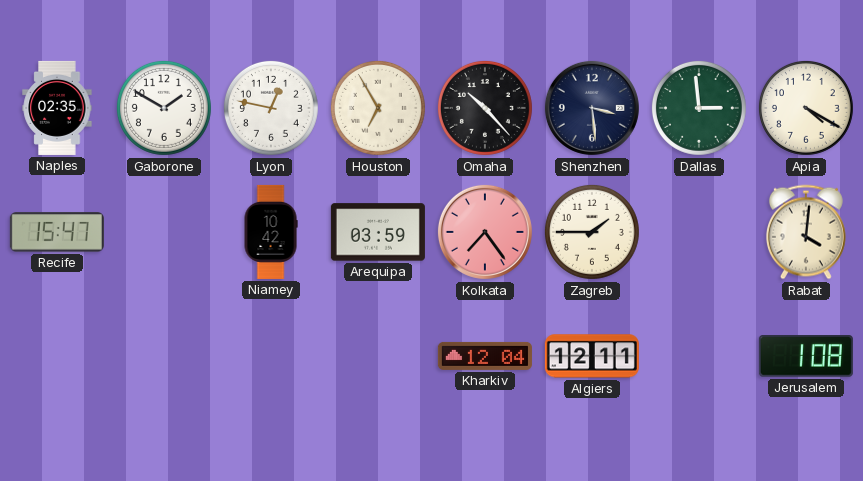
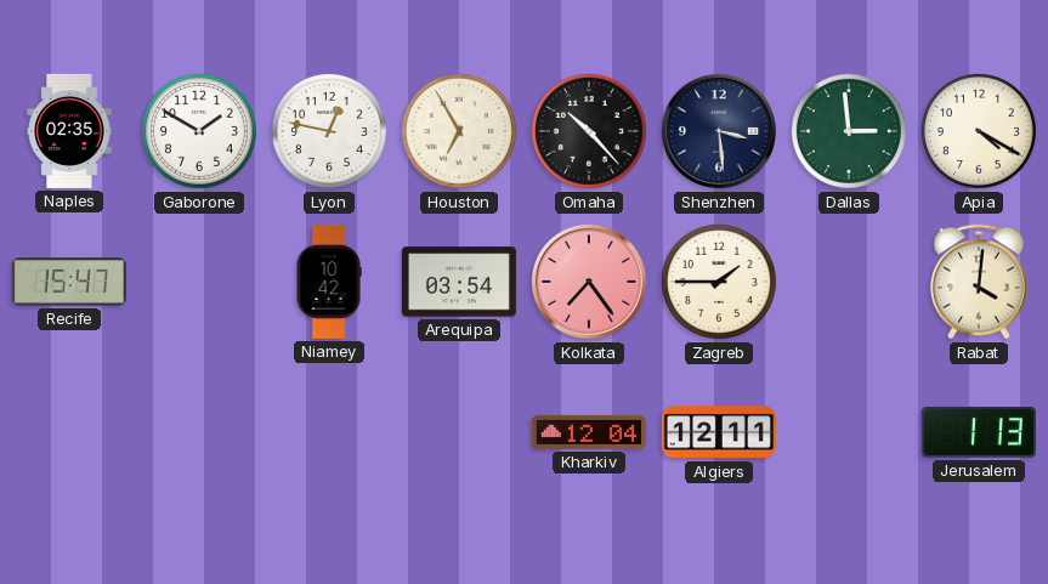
Arequipa: 03:59 -> 03:54
Jerusalem: 1:08 -> 1:13
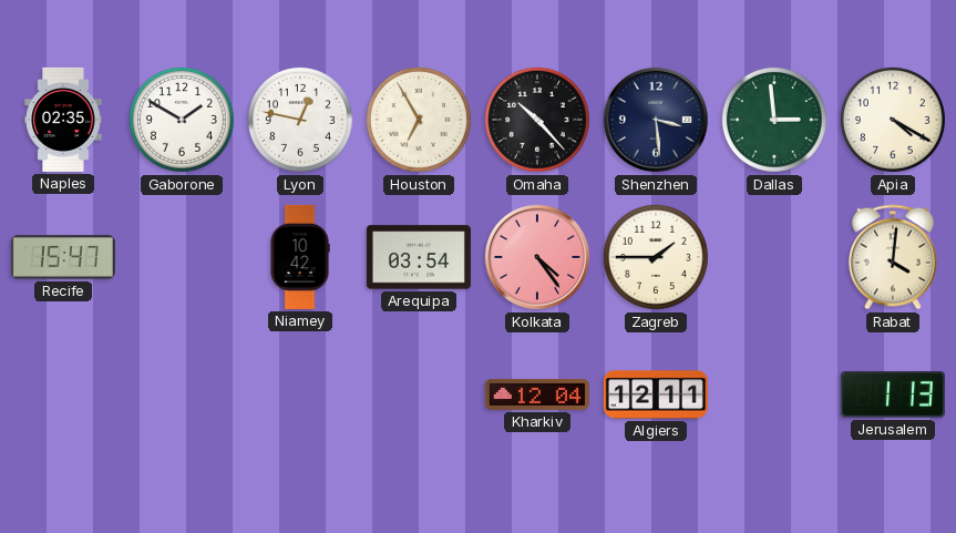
Kolkata: 7:24 -> 4:24
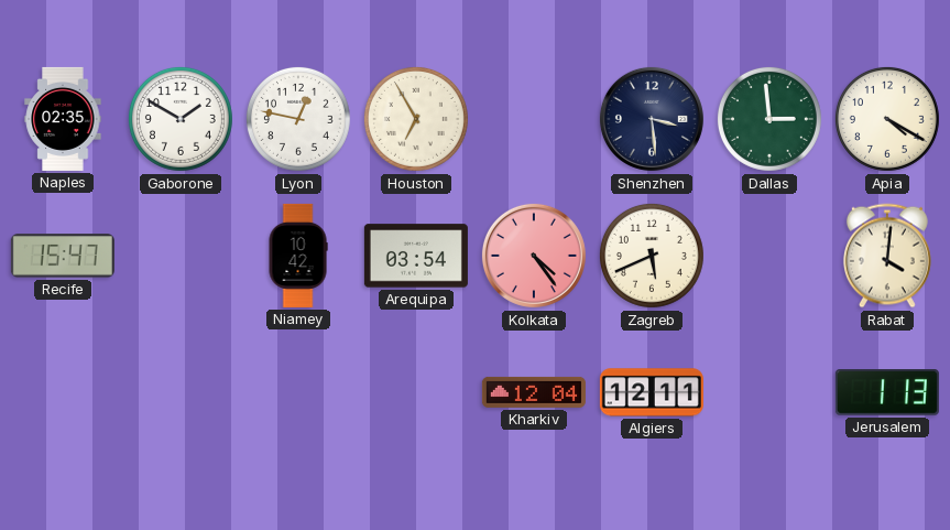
Omaha: 10:23 -> none
Zagreb: 1:45 -> 5:41
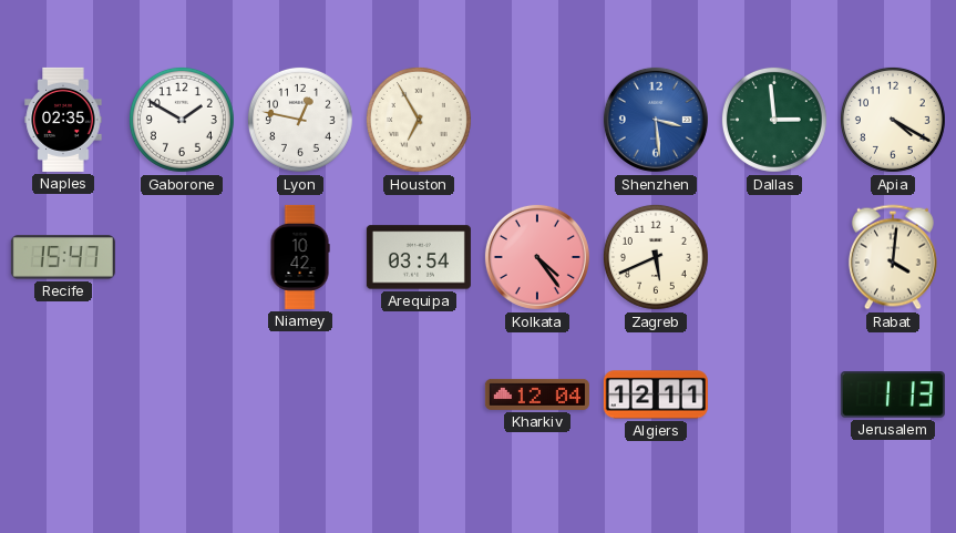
Shenzhen dial: navy -> blue
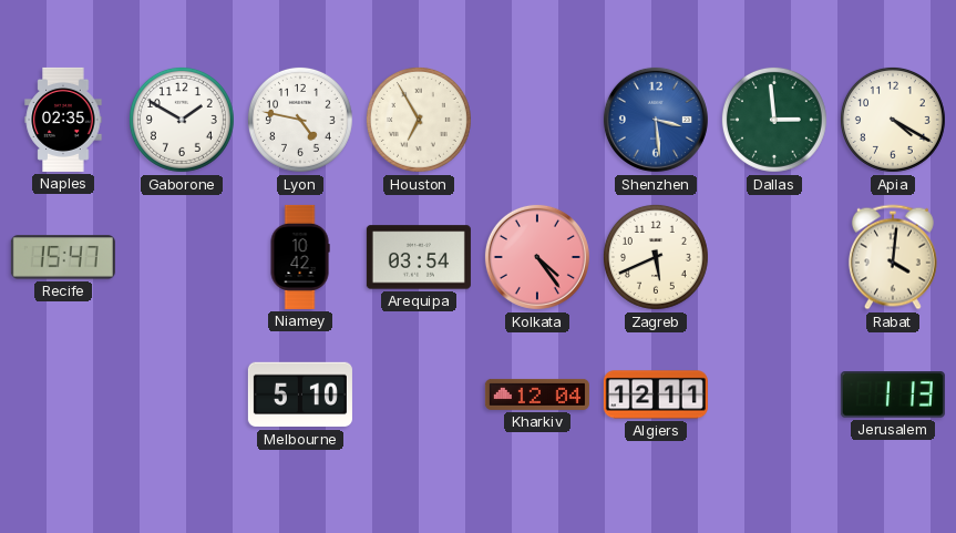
Lyon: 12:47 -> 4:47
Melbourne: none -> 5:10
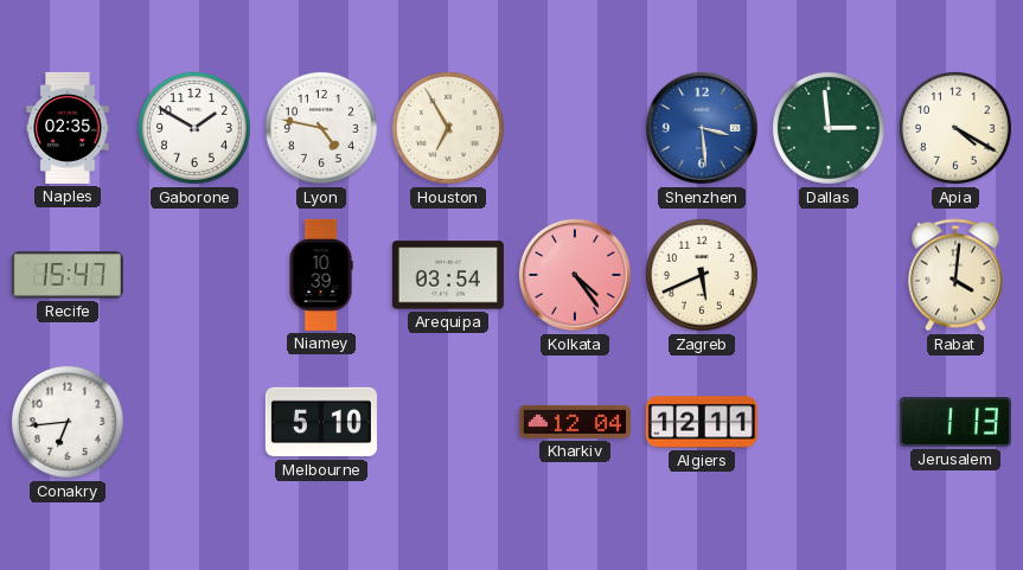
Niamey: 10:42 -> 10:39
Conakry: none -> 6:44
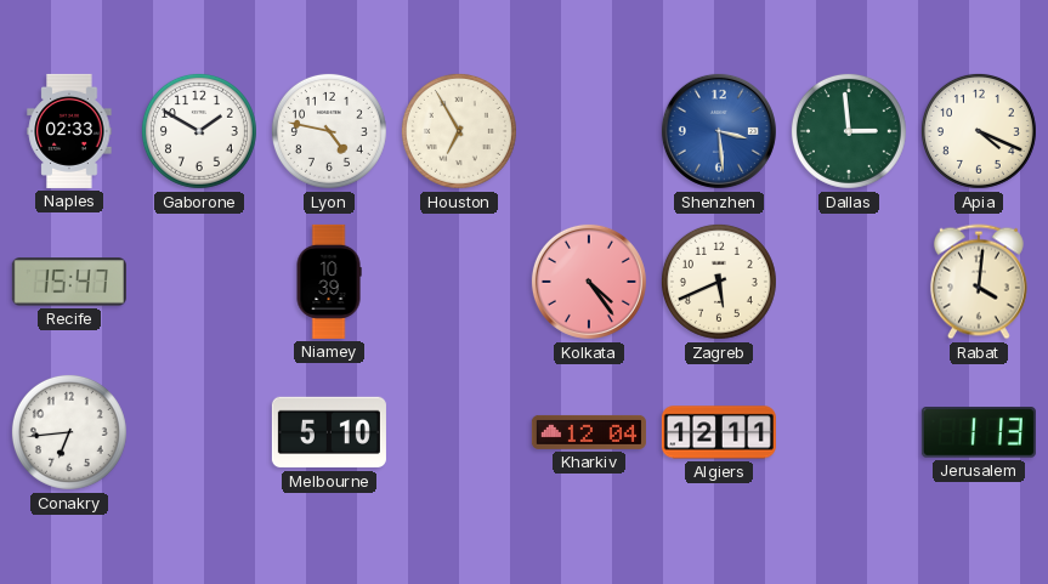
Naples: 02:35 -> 02:33
Apia: 4:20 -> 4:19
Arequipa: 03:54 -> none
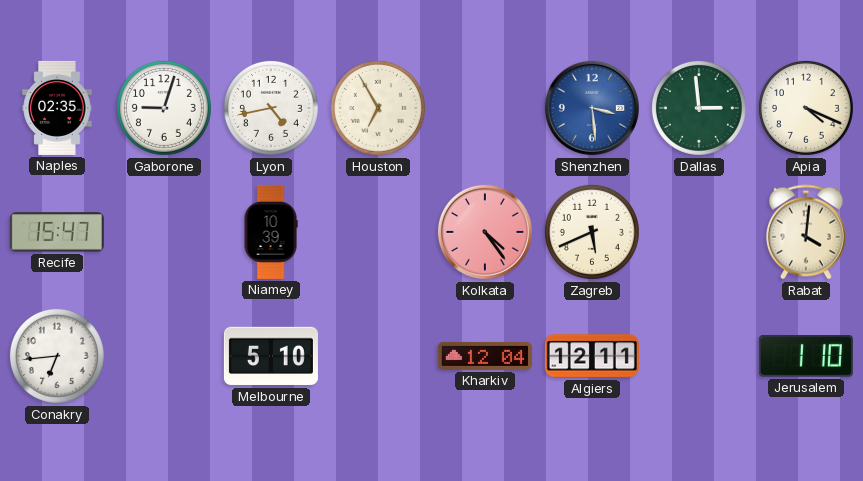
Naples: 02:33 -> 02:35
Gaborone: 1:50 -> 9:03
Lyon: 4:47 -> 4:43
Jerusalem: 1:13 -> 1:10
